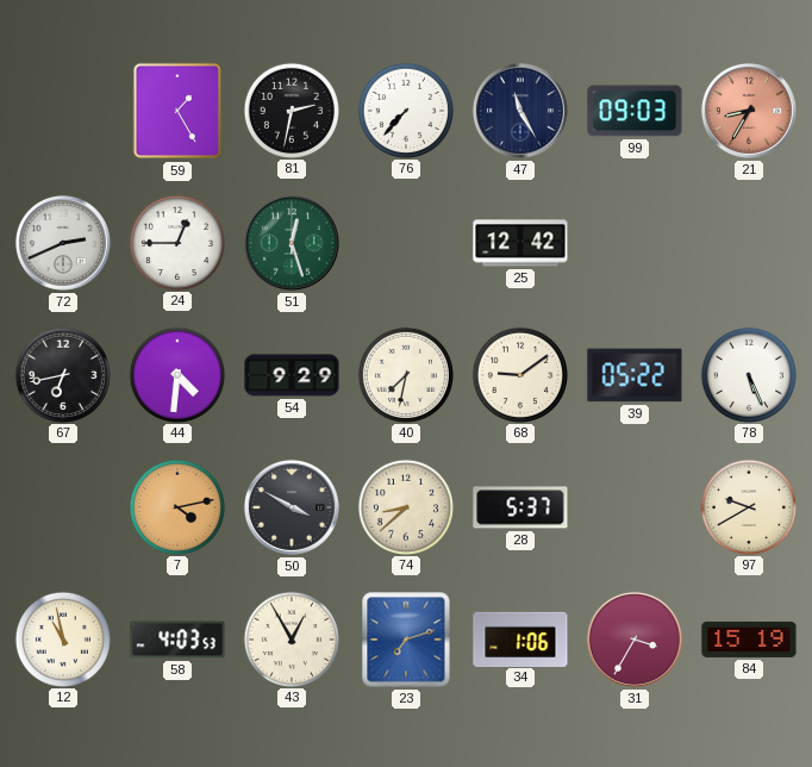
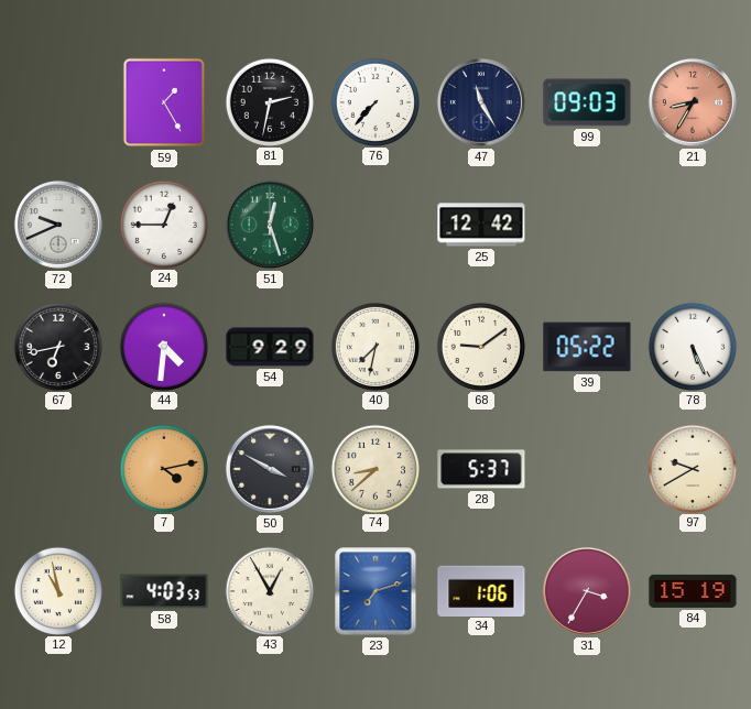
72: 2:41 -> 9:41
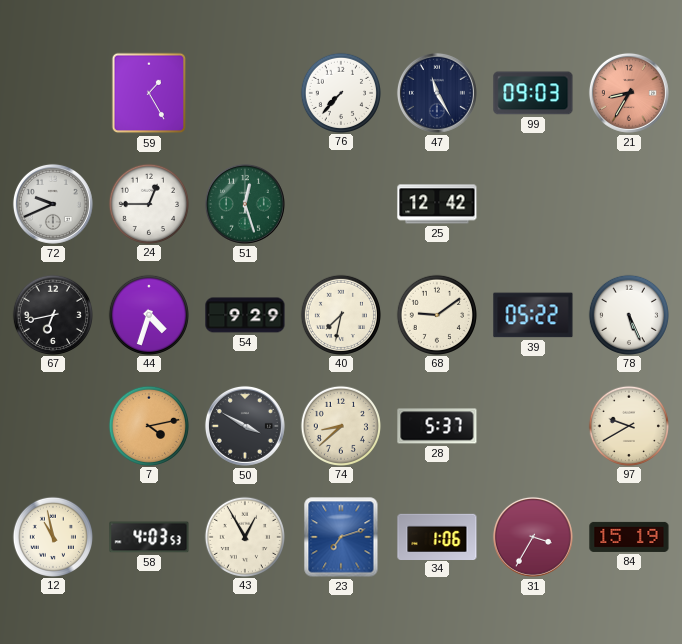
81: 2:32 -> none
44: 4:31 -> 4:33
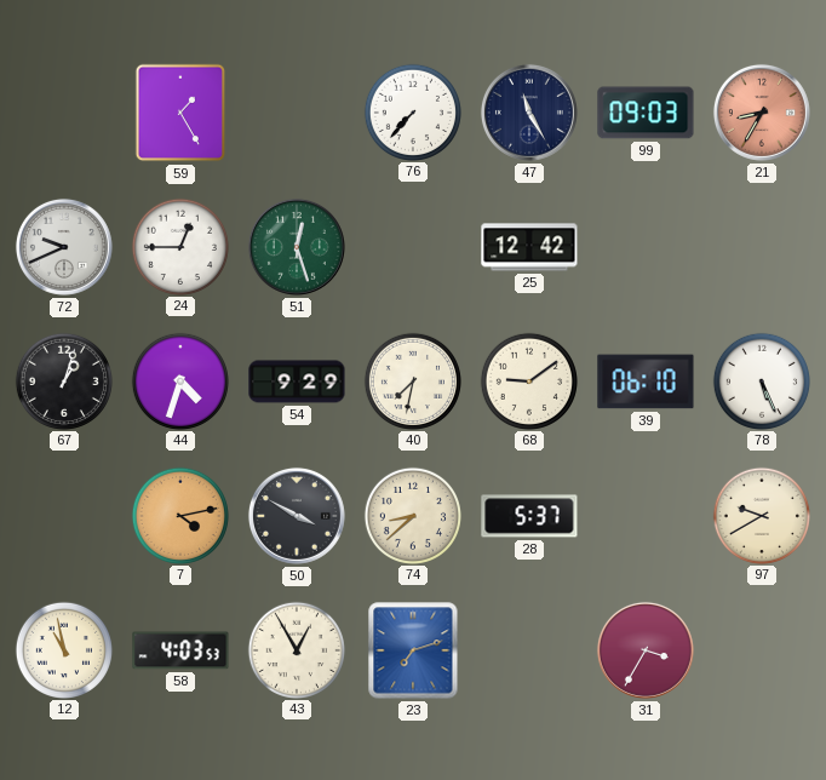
67: 6:43 -> 1:03
39: 05:22 -> 06:10
34: 1:06 -> none
84: 15:19 -> none
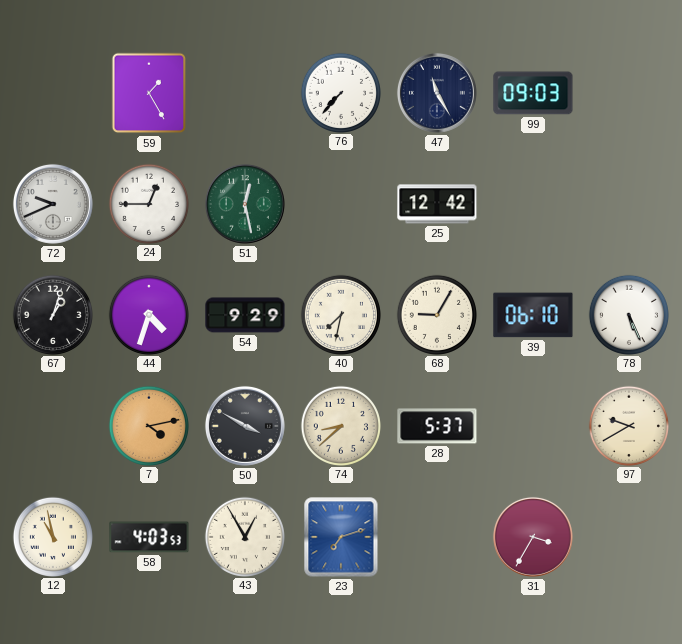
21: 8:35 -> none
51: 12:27 -> 12:28
68: 9:09 -> 9:05
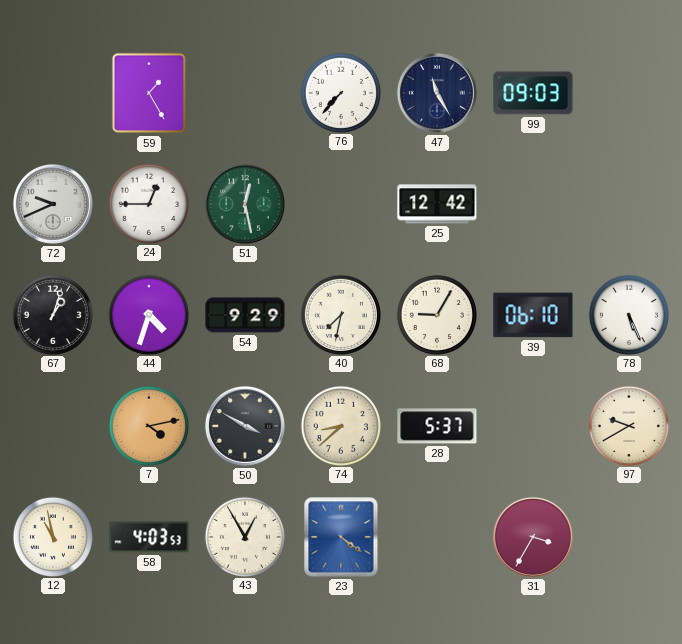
23: 7:12 -> 4:21
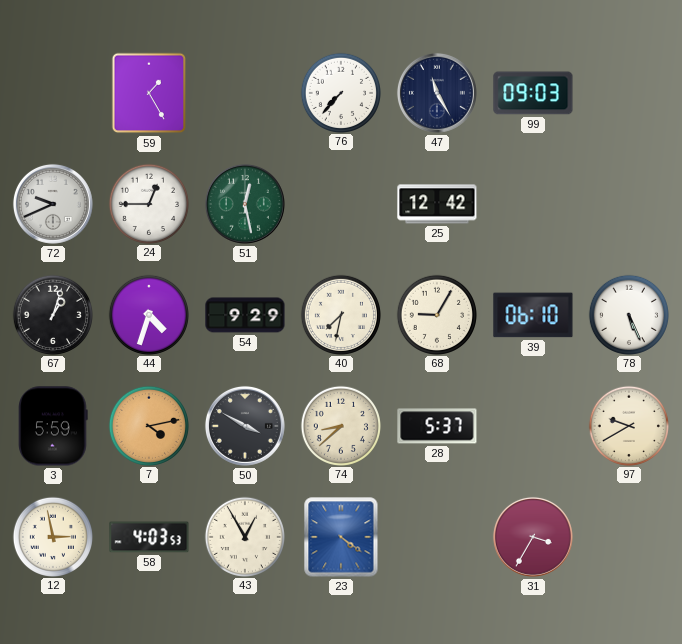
3: none -> 5:59
12: 10:58 -> 2:58
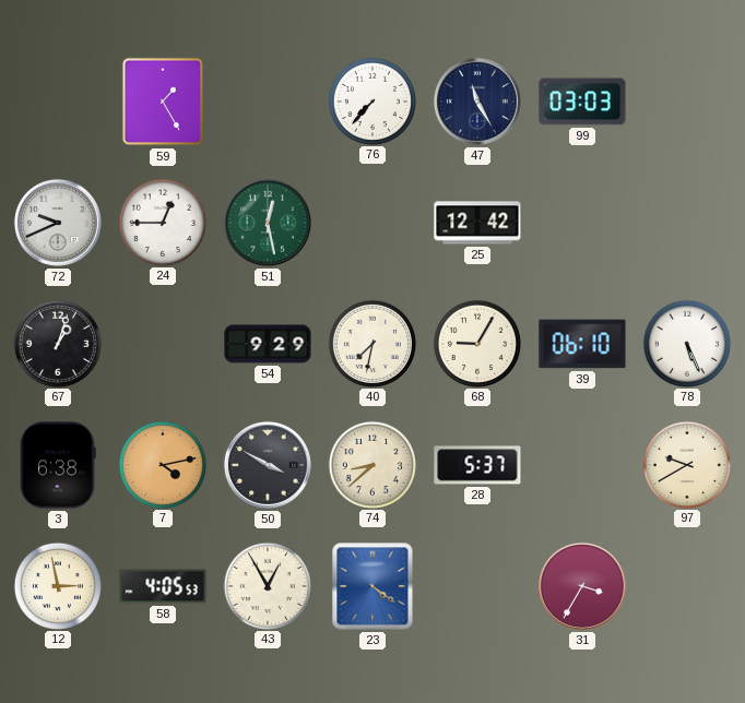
99: 09:03 -> 03:03
44: 4:33 -> none
3: 5:59 -> 6:38
58: 4:03 -> 4:05
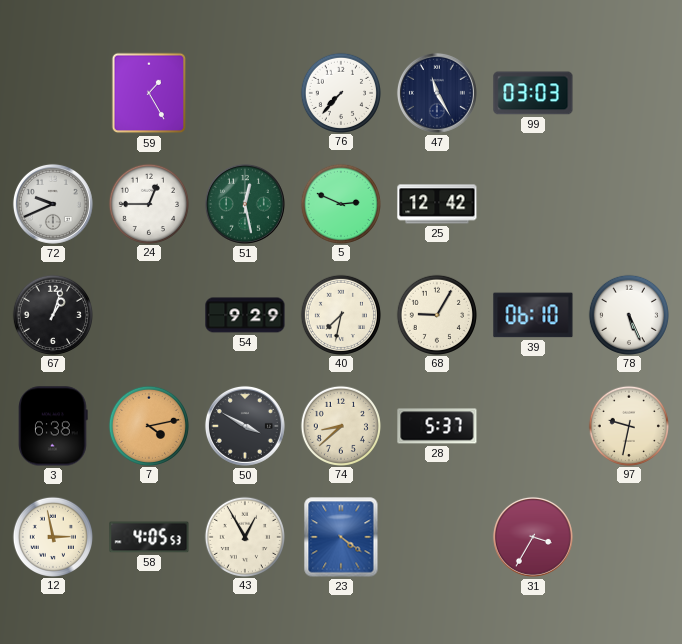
5: none -> 2:49
97: 9:40 -> 9:32
